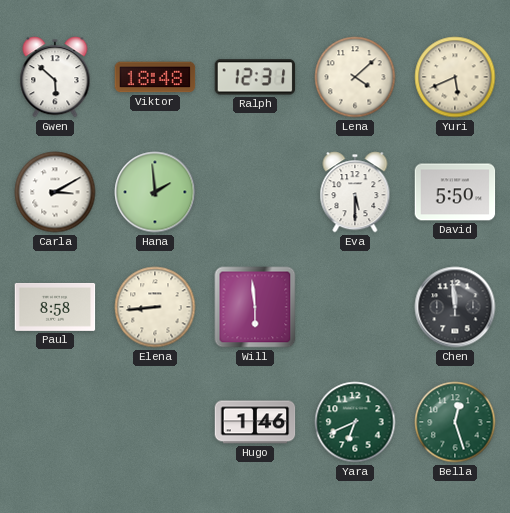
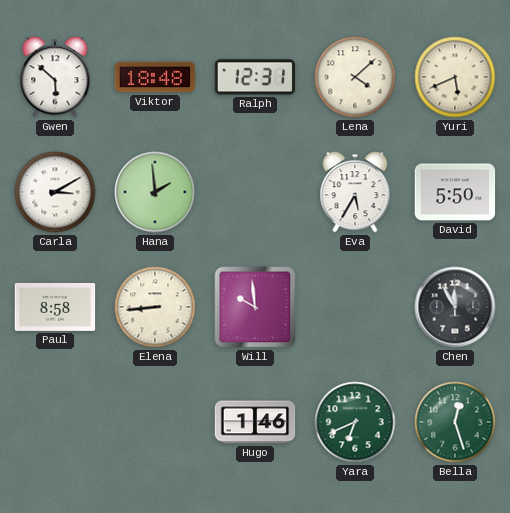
Eva: 5:30 -> 5:35
Will: 5:59 -> 9:59
Chen: 11:59 -> 11:55
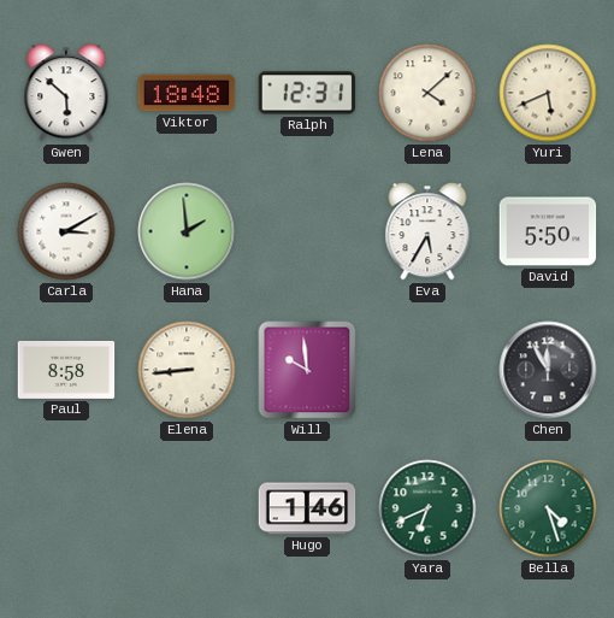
Bella: 12:27 -> 4:27
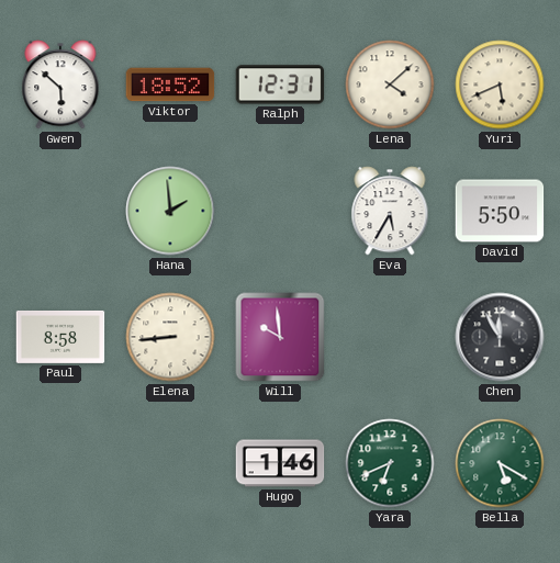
Viktor: 18:48 -> 18:52
Carla: 3:10 -> none
Bella: 4:27 -> 5:20
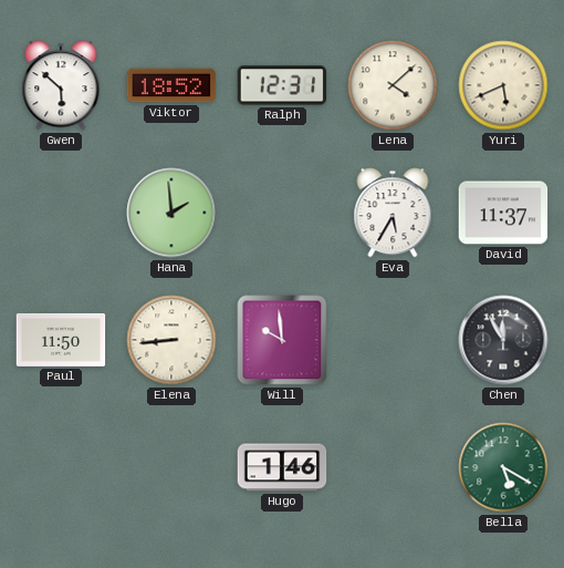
David: 5:50 -> 11:37
Paul: 8:58 -> 11:50
Yara: 6:41 -> none
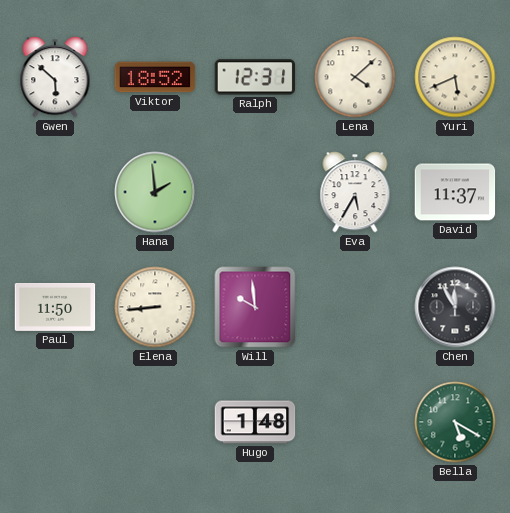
Hugo: 1:46 -> 1:48
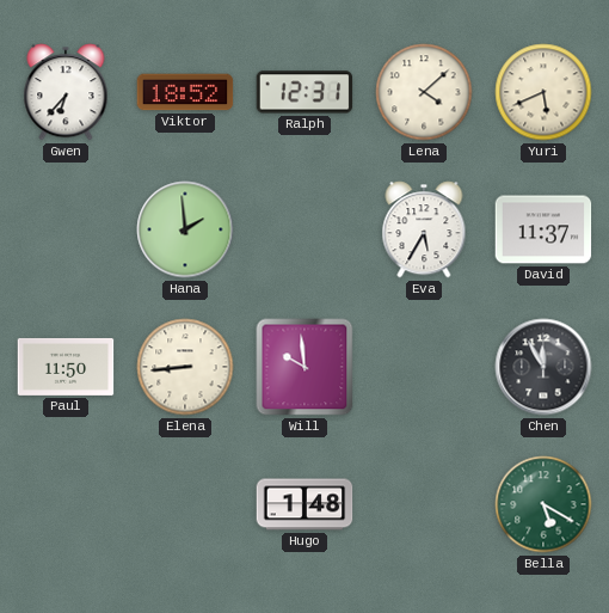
Gwen: 5:52 -> 6:37
